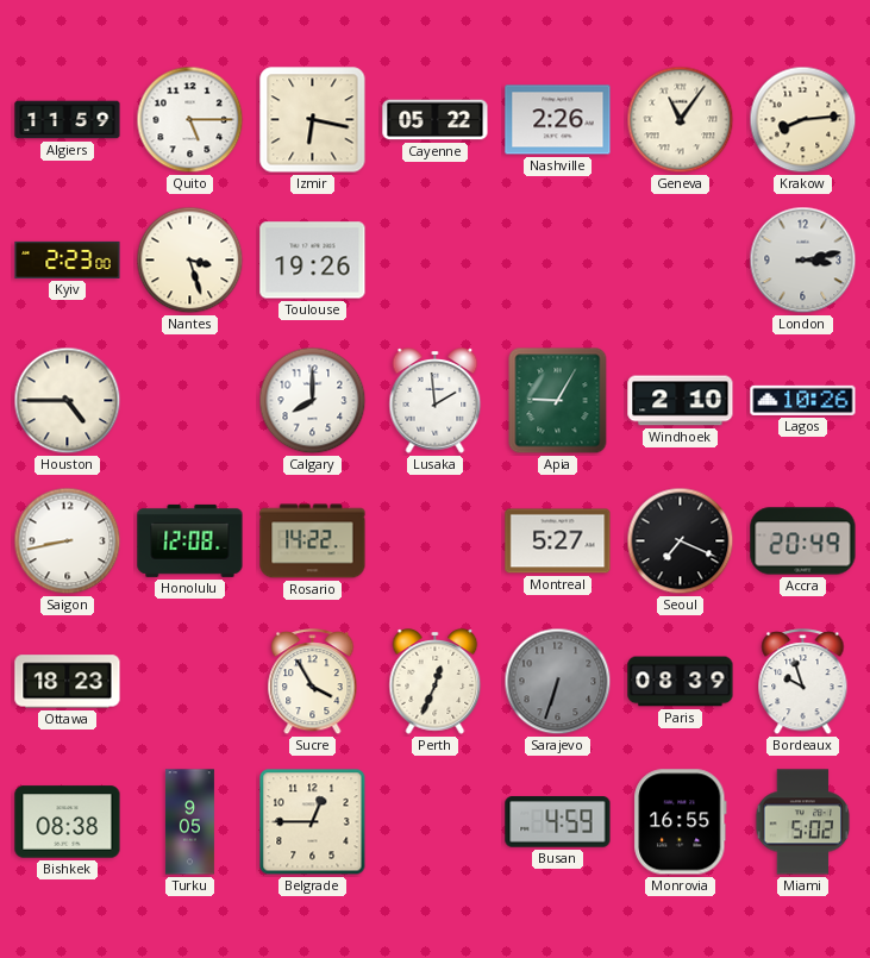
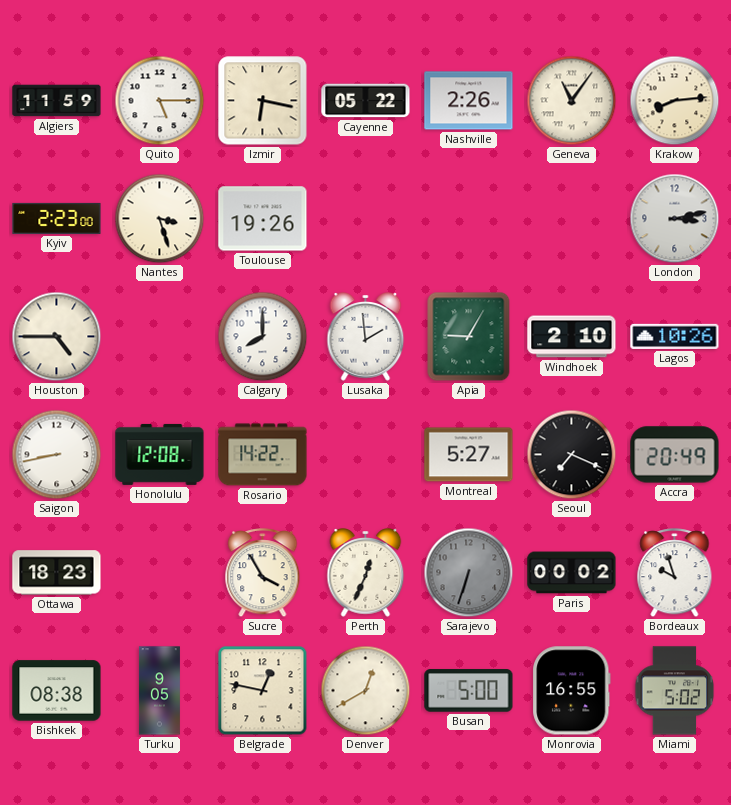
Paris: 08:39 -> 00:02
Belgrade: 12:45 -> 12:47
Denver: none -> 12:40
Busan: 4:59 -> 5:00
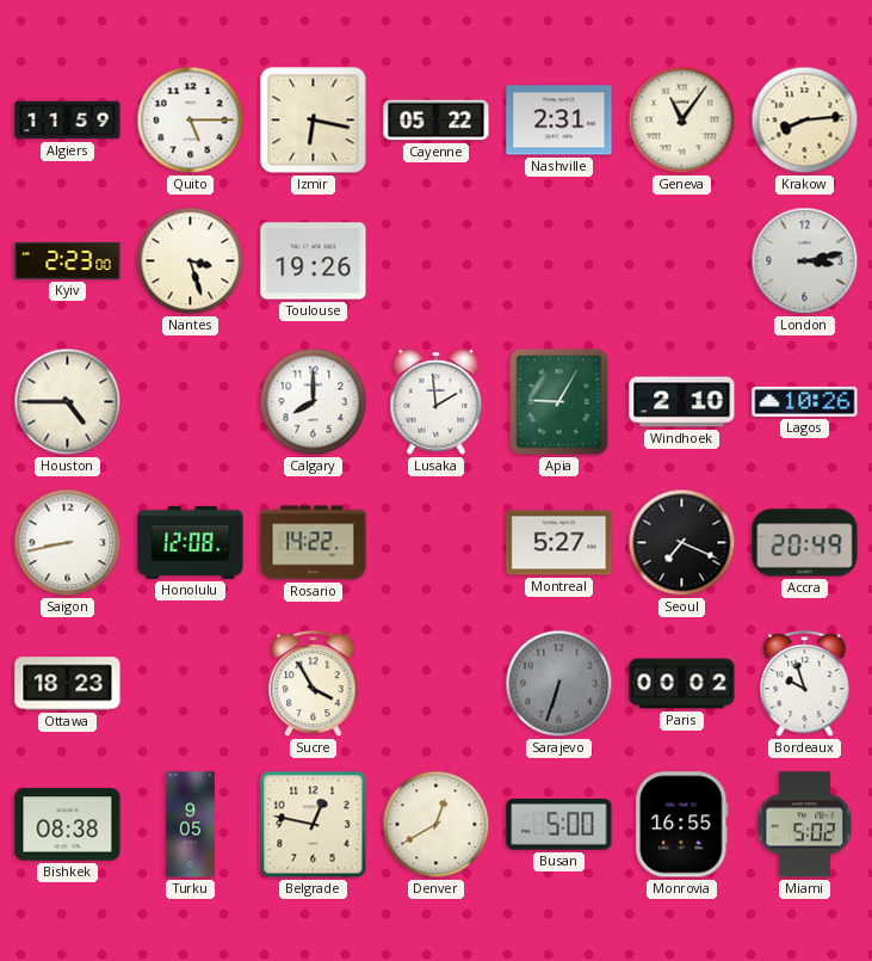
Nashville: 2:26 -> 2:31
Perth: 12:34 -> none
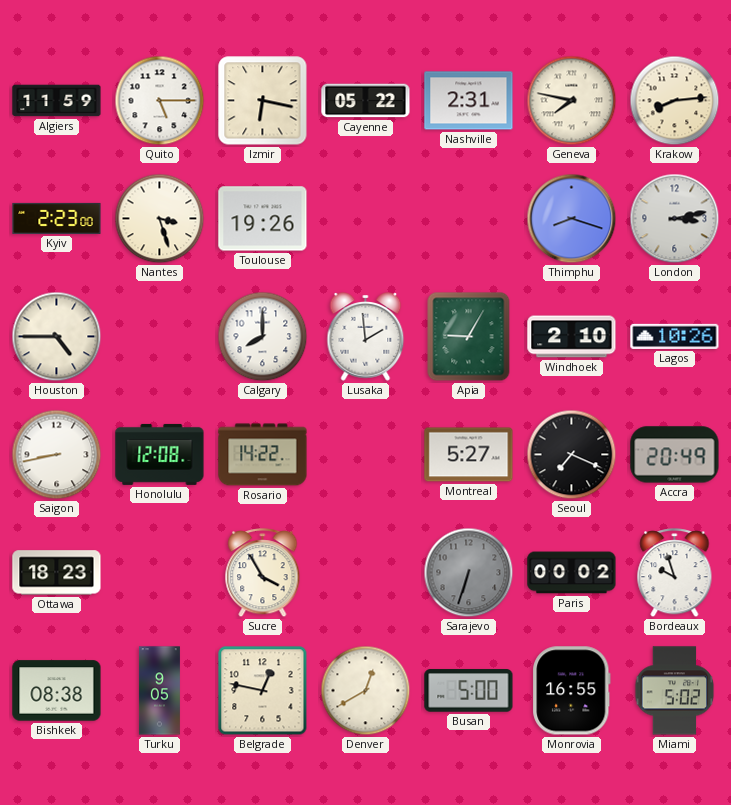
Geneva: 11:06 -> 7:47
Thimphu: none -> 8:18
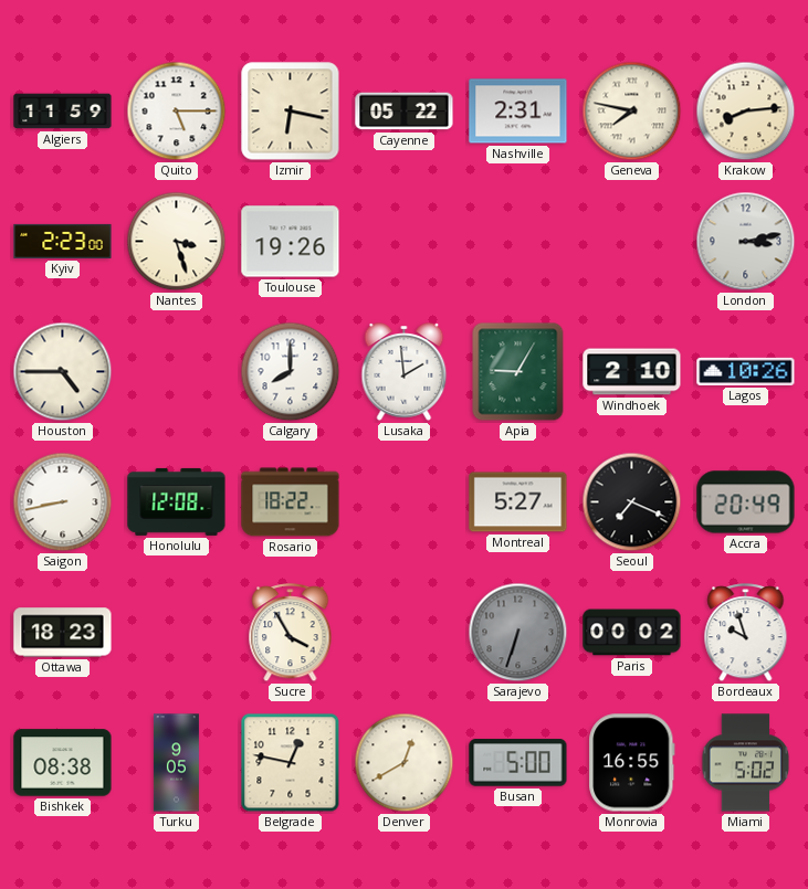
Thimphu: 8:18 -> none
Rosario: 14:22 -> 18:22
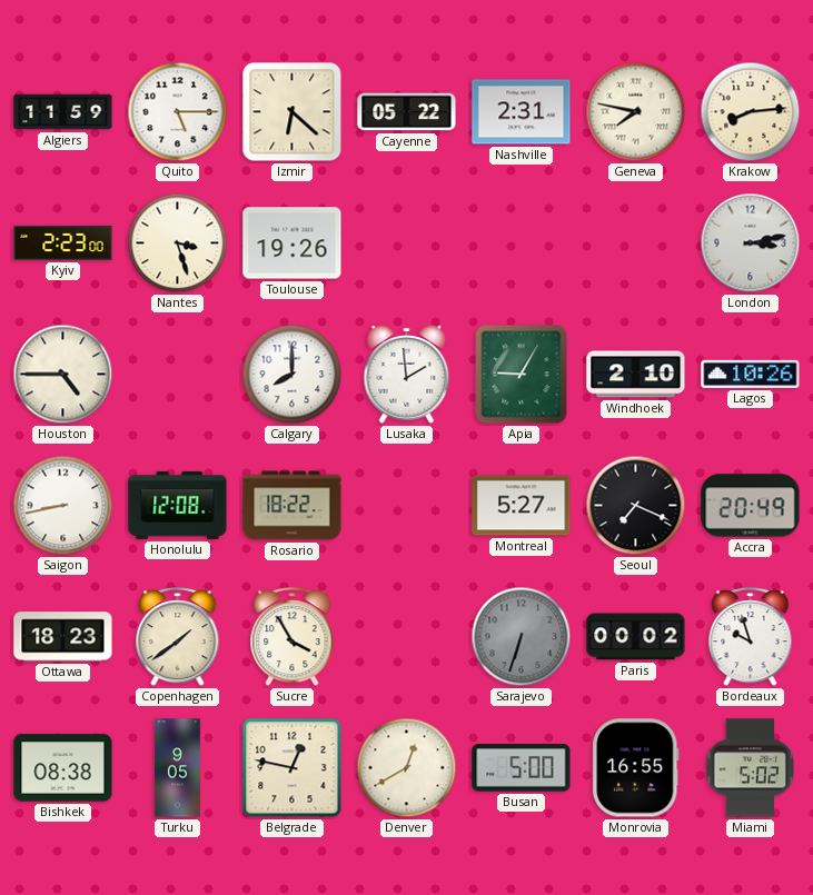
Izmir: 6:17 -> 6:22
Copenhagen: none -> 1:39
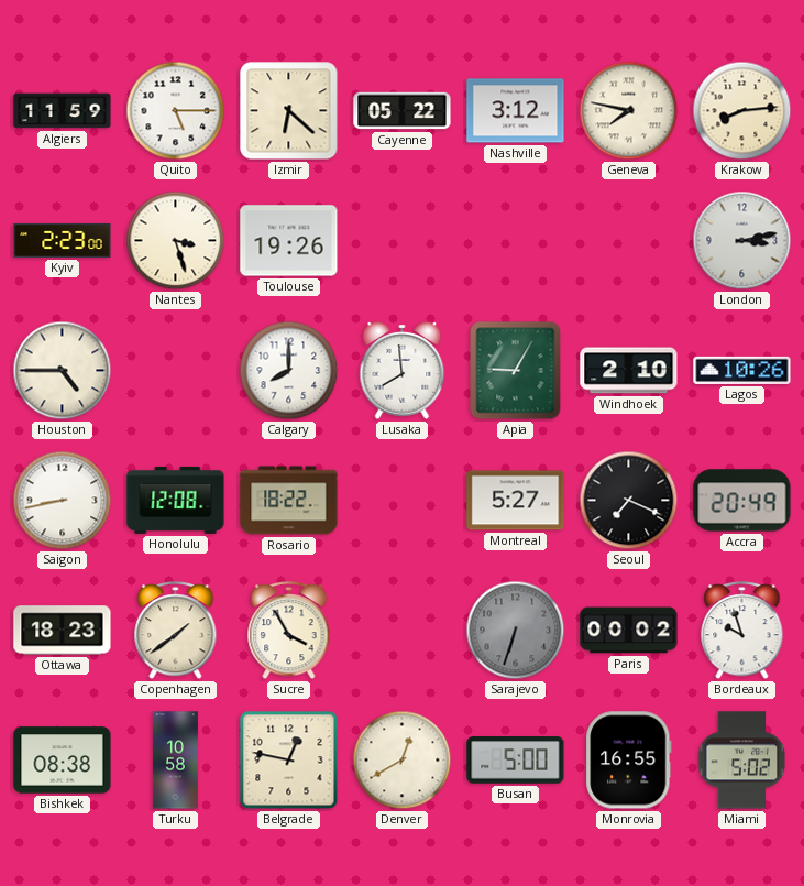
Nashville: 2:31 -> 3:12
Lusaka: 1:59 -> 7:59
Turku: 9:05 -> 10:58
